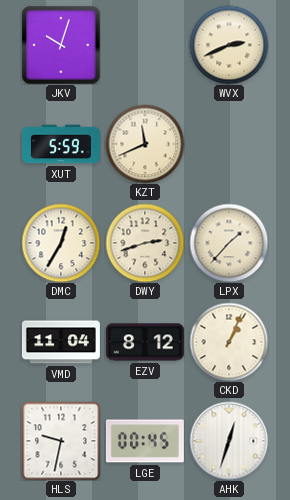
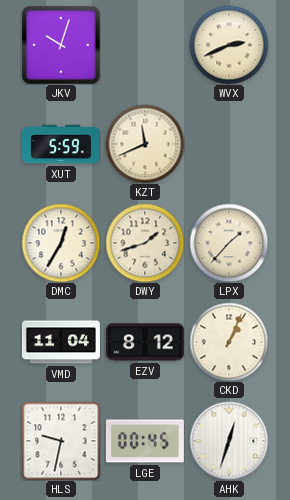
DWY: 2:42 -> 1:42
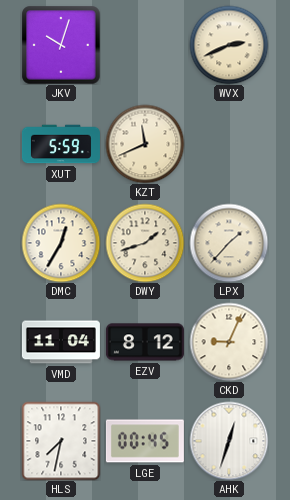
CKD: 1:04 -> 9:04
HLS: 9:32 -> 7:32
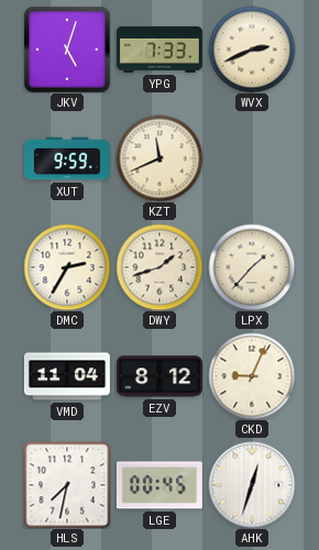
JKV: 10:03 -> 5:03
YPG: none -> 7:33
XUT: 5:59 -> 9:59
DMC: 12:35 -> 2:35
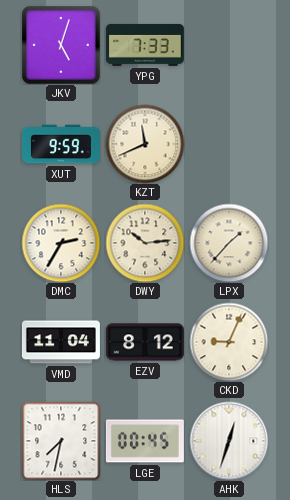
WVX: 2:41 -> none
DWY: 1:42 -> 10:14
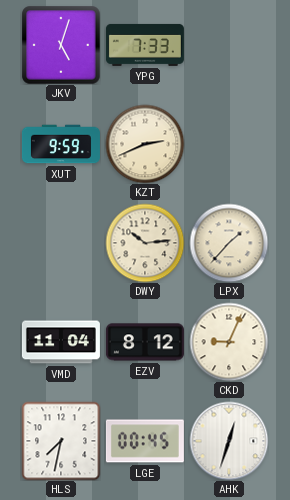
KZT: 11:41 -> 2:41
DMC: 2:35 -> none
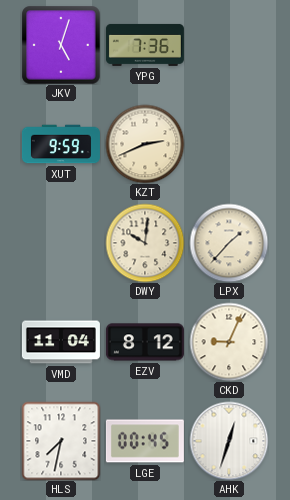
YPG: 7:33 -> 7:36
DWY: 10:14 -> 10:01
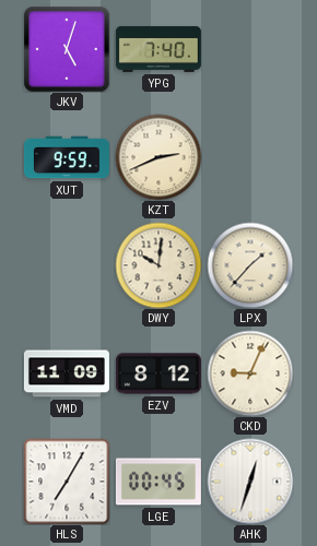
YPG: 7:36 -> 7:40
VMD: 11:04 -> 11:09
HLS: 7:32 -> 7:05
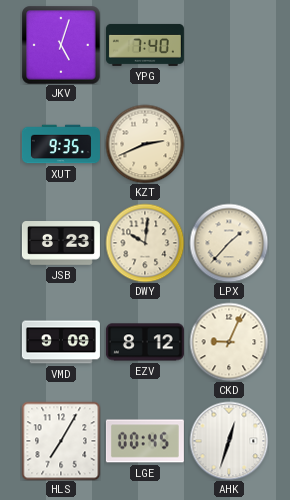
XUT: 9:59 -> 9:35
JSB: none -> 8:23
VMD: 11:09 -> 9:09
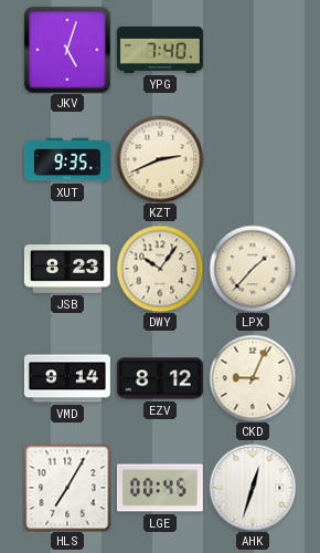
DWY: 10:01 -> 10:06
VMD: 9:09 -> 9:14
